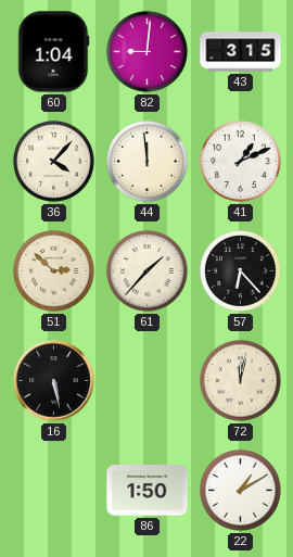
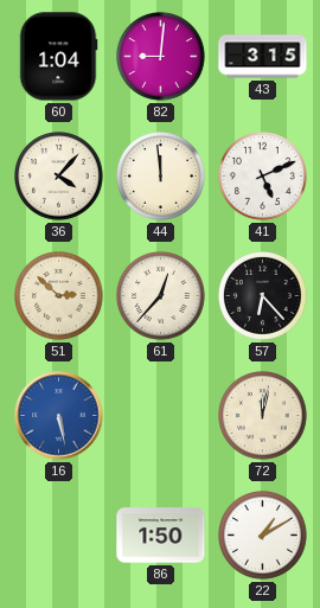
41: 1:11 -> 5:11
61: 1:37 -> 12:37
16 dial: black -> blue
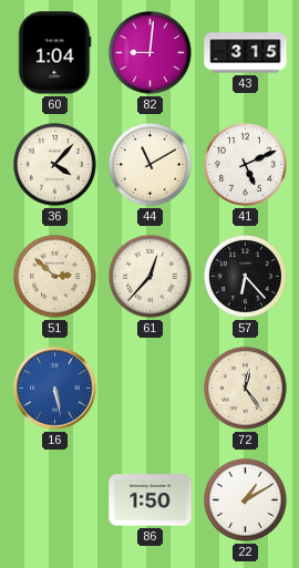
44: 11:59 -> 11:10
72: 12:02 -> 12:24
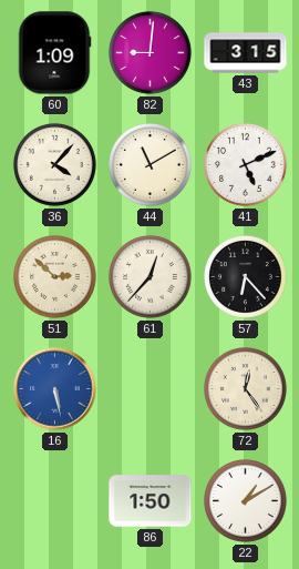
60: 1:04 -> 1:09
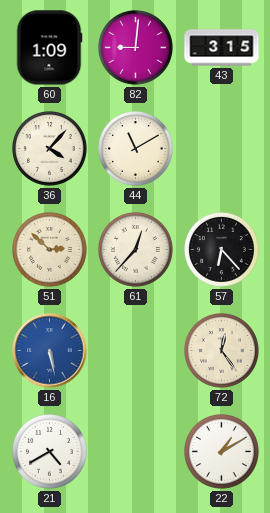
41: 5:11 -> none
21: none -> 4:40
86: 1:50 -> none
